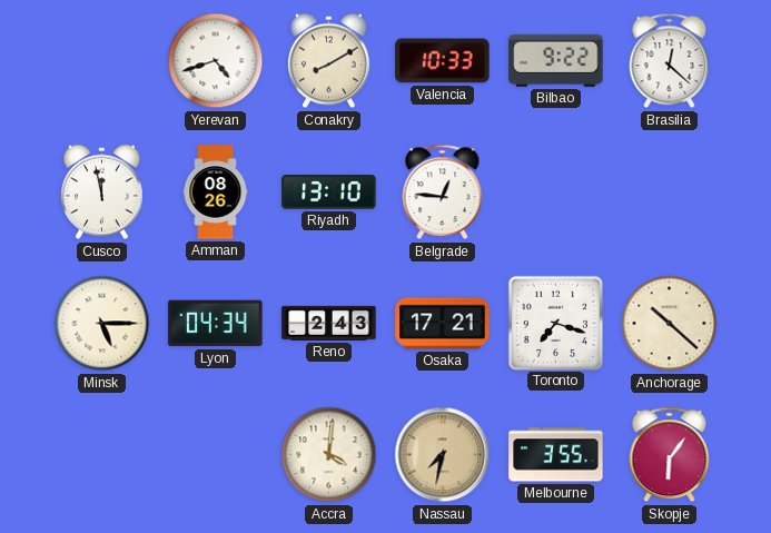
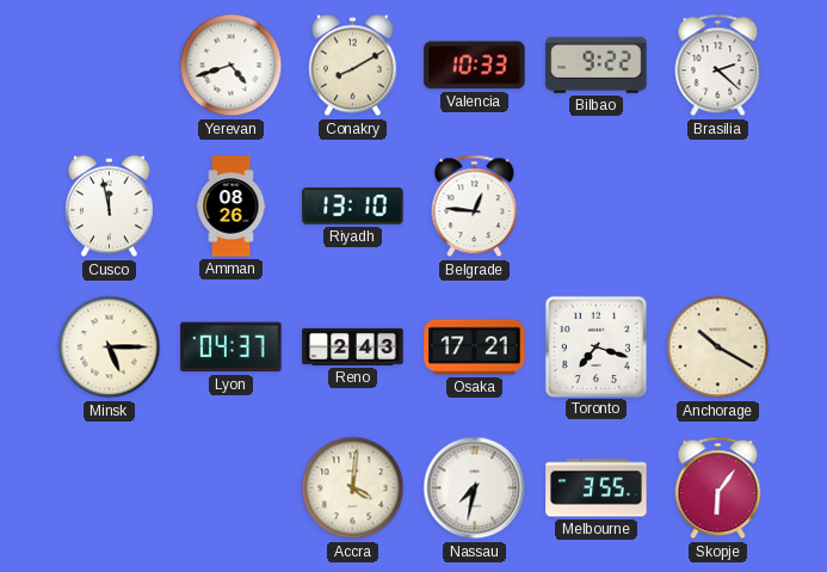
Brasilia: 12:22 -> 2:22
Lyon: 04:34 -> 04:37
Anchorage: 10:22 -> 10:20
Nassau dial: champagne -> white
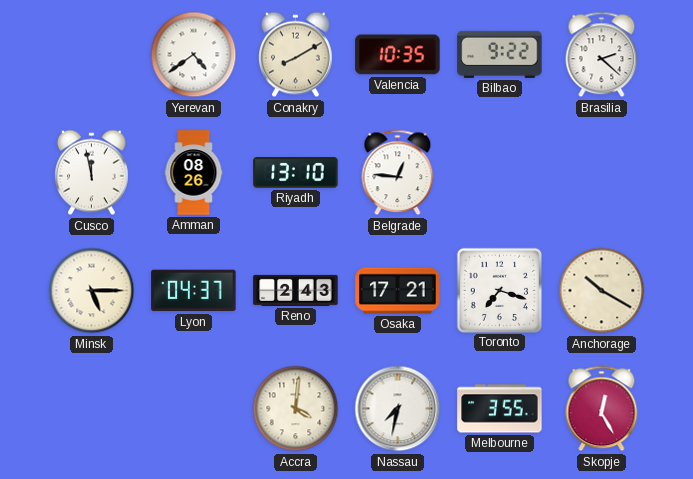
Yerevan: 4:42 -> 4:39
Valencia: 10:33 -> 10:35
Skopje: 6:06 -> 12:25
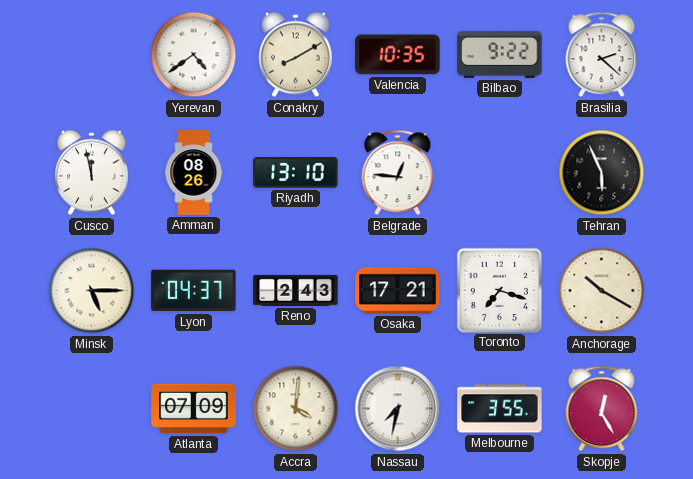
Tehran: none -> 5:56
Atlanta: none -> 07:09
